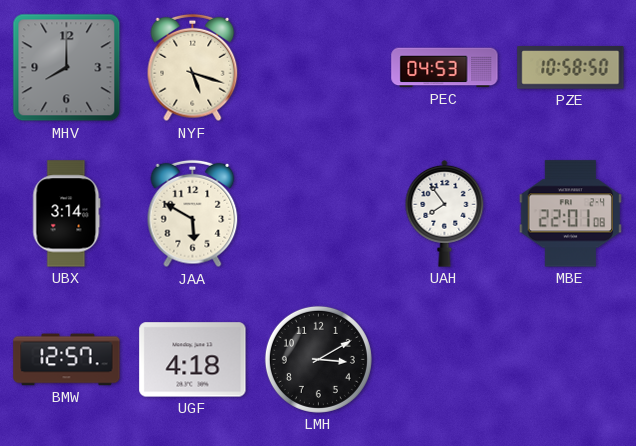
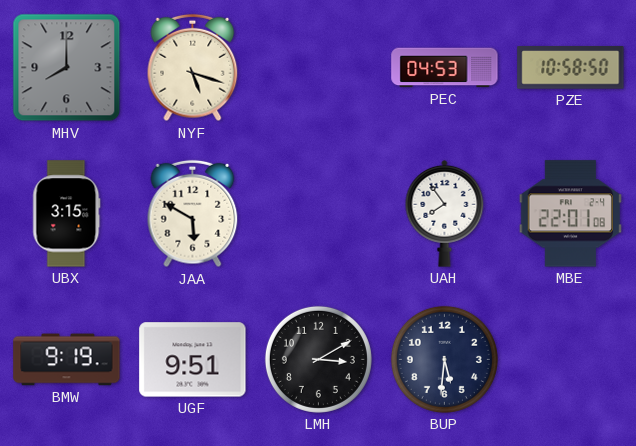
UBX: 3:14 -> 3:15
BMW: 12:57 -> 9:19
UGF: 4:18 -> 9:51
BUP: none -> 5:31
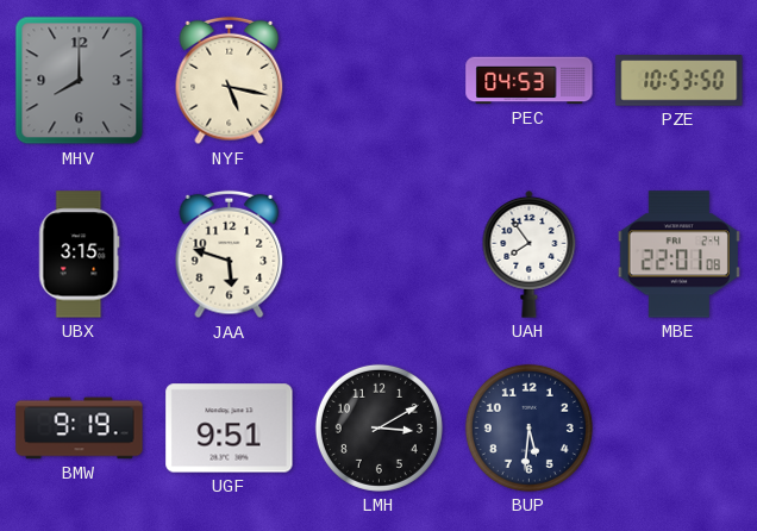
NYF: 5:18 -> 5:17
PZE: 10:58 -> 10:53
JAA: 5:50 -> 5:48
